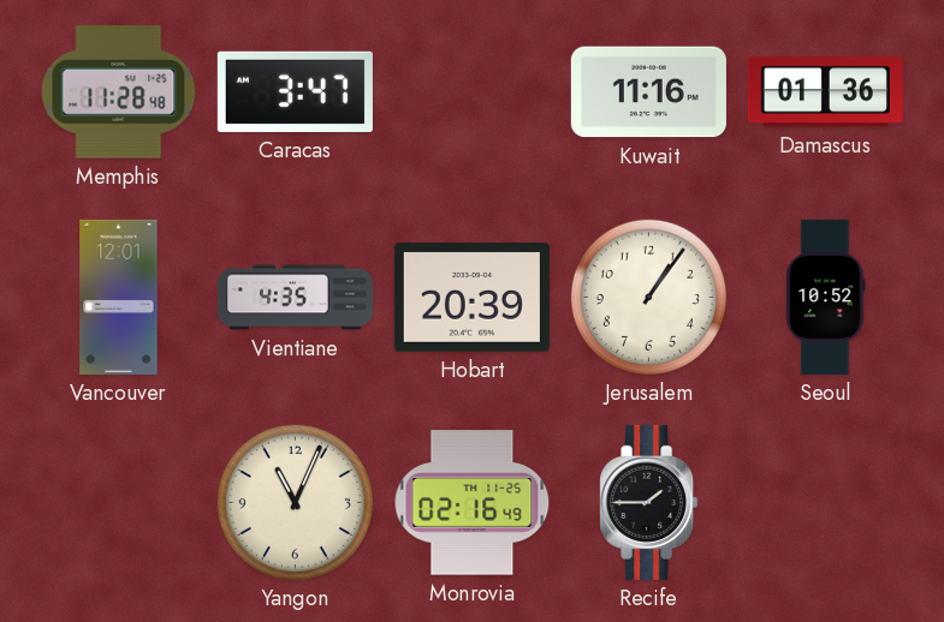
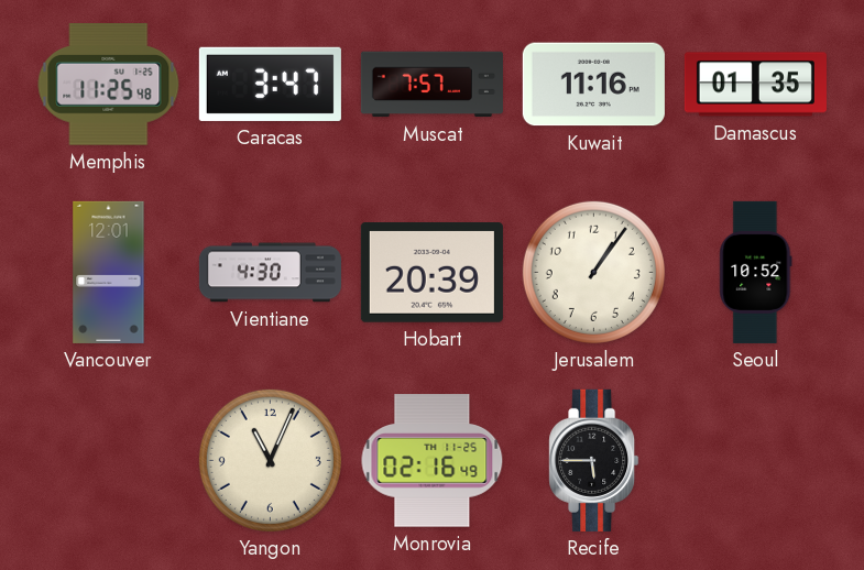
Memphis: 11:28 -> 11:25
Muscat: none -> 7:57
Damascus: 01:36 -> 01:35
Vientiane: 4:35 -> 4:30
Recife: 1:45 -> 5:45
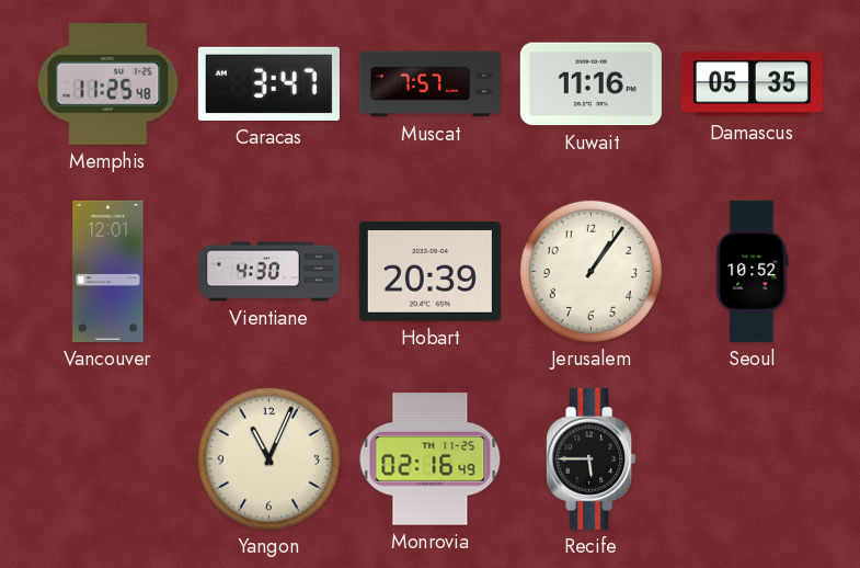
Damascus: 01:35 -> 05:35
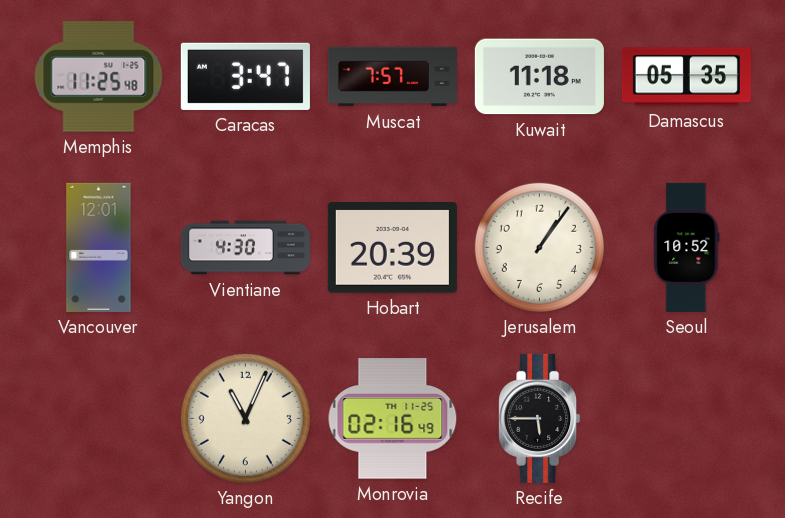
Kuwait: 11:16 -> 11:18
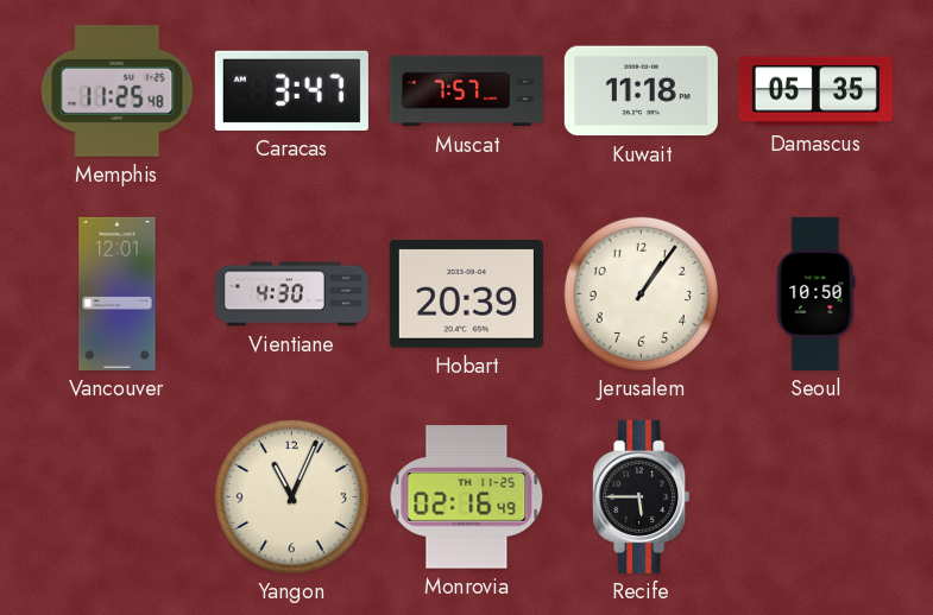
Seoul: 10:52 -> 10:50
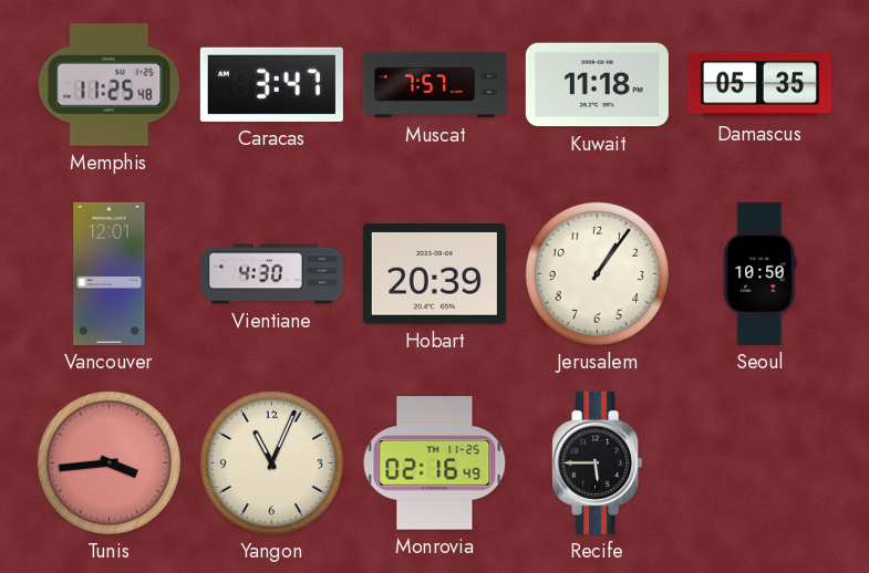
Tunis: none -> 3:44
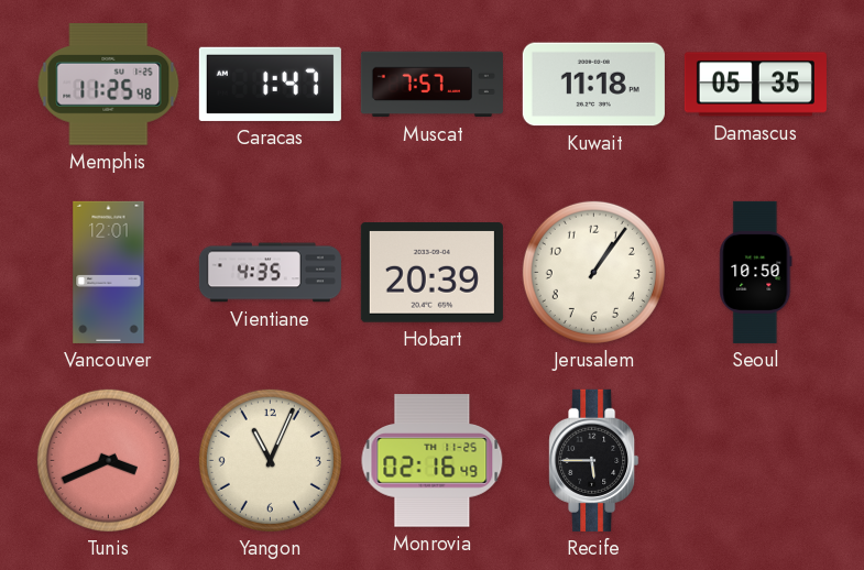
Caracas: 3:47 -> 1:47
Vientiane: 4:30 -> 4:35
Tunis: 3:44 -> 3:41
